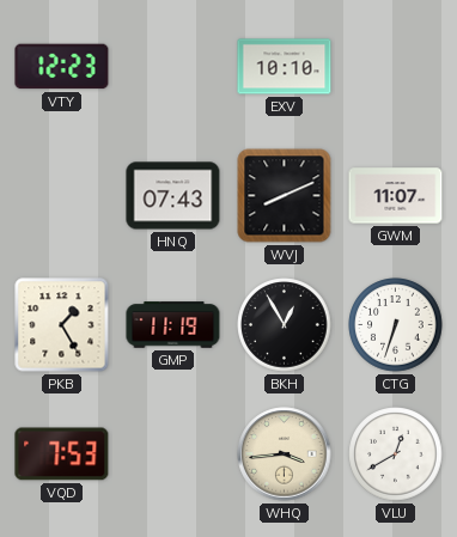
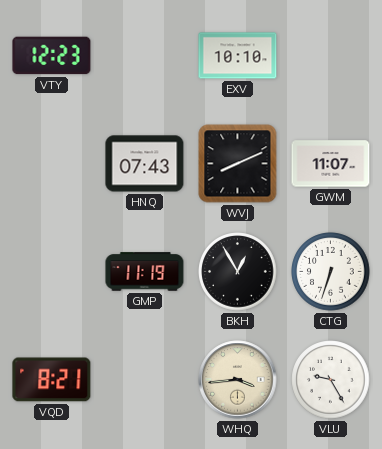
PKB: 1:25 -> none
VQD: 7:53 -> 8:21
VLU: 12:40 -> 9:25
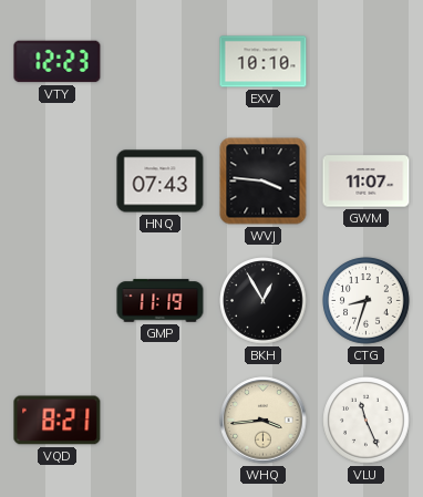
WVJ: 8:11 -> 3:46
CTG: 6:33 -> 8:33
VLU: 9:25 -> 11:26
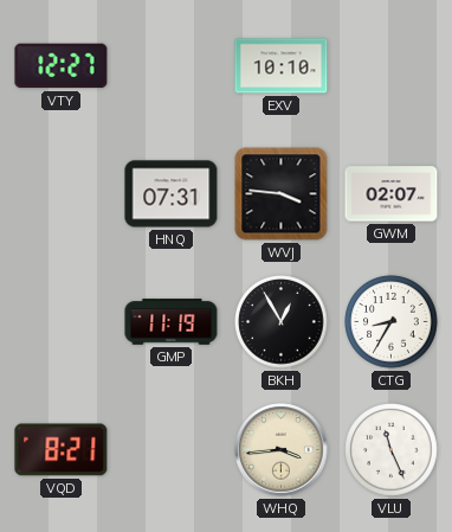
VTY: 12:23 -> 12:27
HNQ: 07:43 -> 07:31
GWM: 11:07 -> 02:07
CTG: 8:33 -> 8:35
